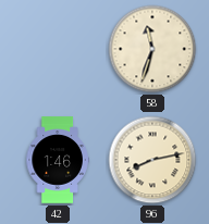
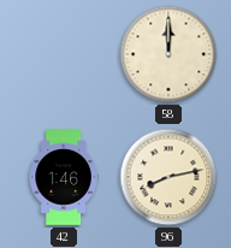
58: 11:33 -> 12:00
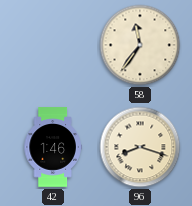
58: 12:00 -> 11:36
96: 8:13 -> 8:18
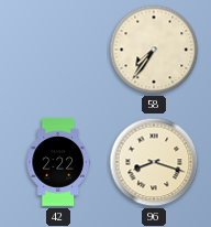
58: 11:36 -> 7:36
42: 1:46 -> 2:22
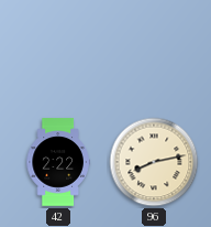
58: 7:36 -> none
96: 8:18 -> 8:13
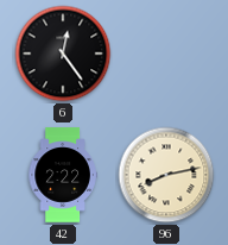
6: none -> 12:24
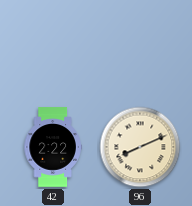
6: 12:24 -> none
96: 8:13 -> 8:11
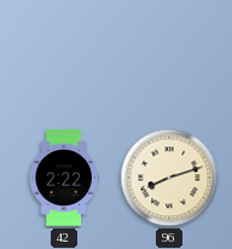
96: 8:11 -> 8:12
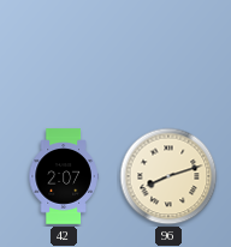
42: 2:22 -> 2:07
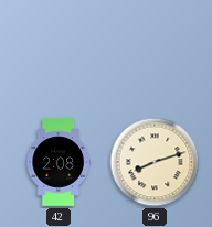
42: 2:07 -> 2:08
